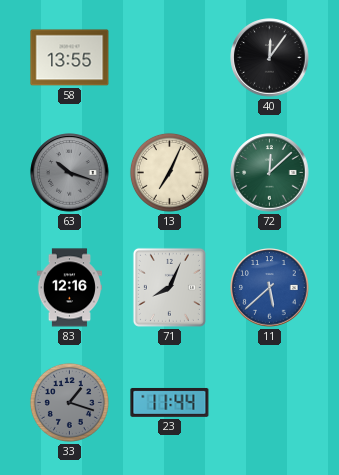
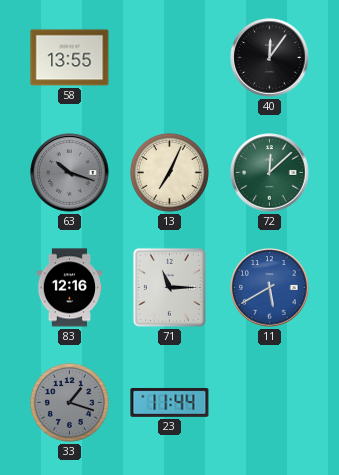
71: 8:04 -> 11:15
11: 5:38 -> 5:40
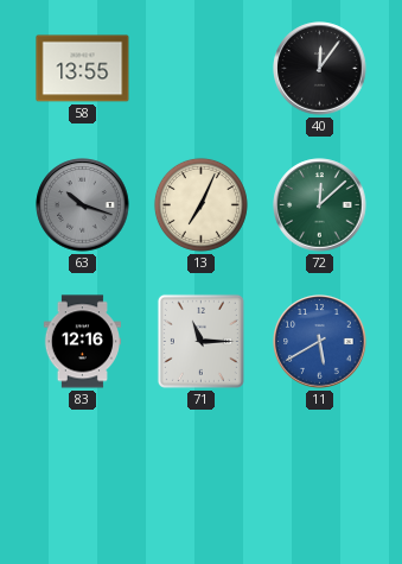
33: 1:18 -> none
23: 11:44 -> none
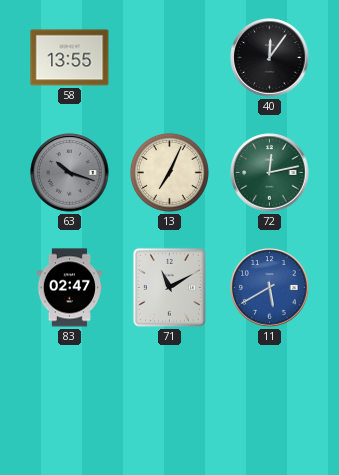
72: 12:08 -> 12:13
83: 12:16 -> 02:47
71: 11:15 -> 11:10
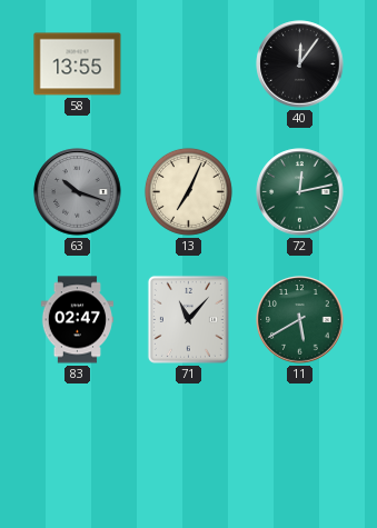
71: 11:10 -> 11:07
11 dial: blue -> green
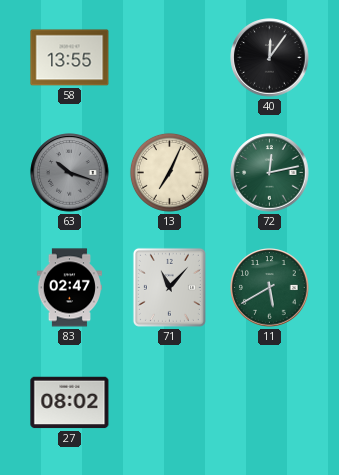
27: none -> 08:02
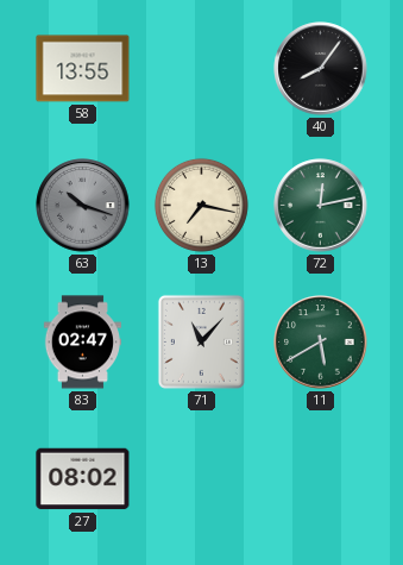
40: 12:06 -> 8:06
13: 7:04 -> 7:17
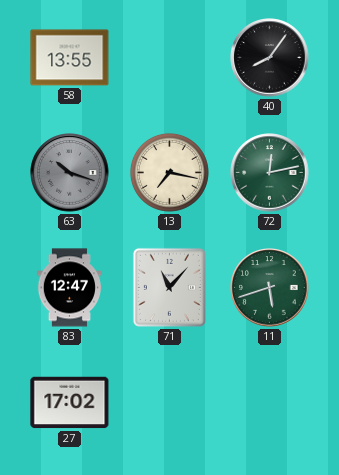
83: 02:47 -> 12:47
11: 5:40 -> 5:42
27: 08:02 -> 17:02
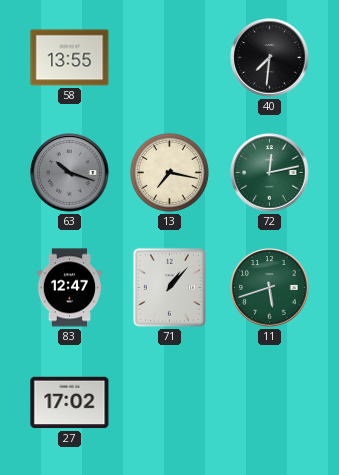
40: 8:06 -> 7:31
71: 11:07 -> 1:07
